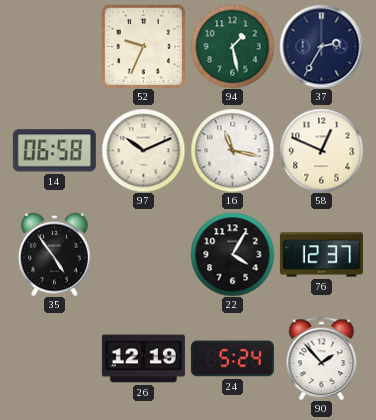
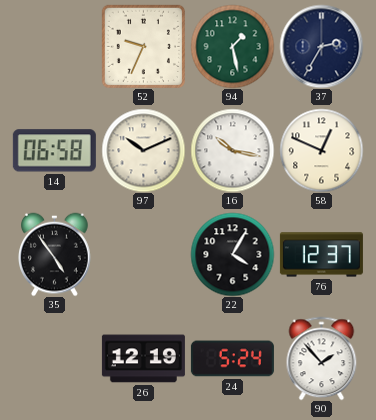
16: 11:17 -> 10:17
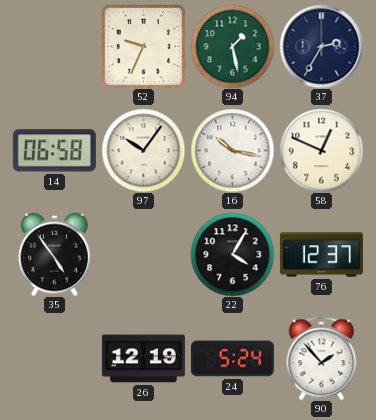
97: 10:11 -> 10:06
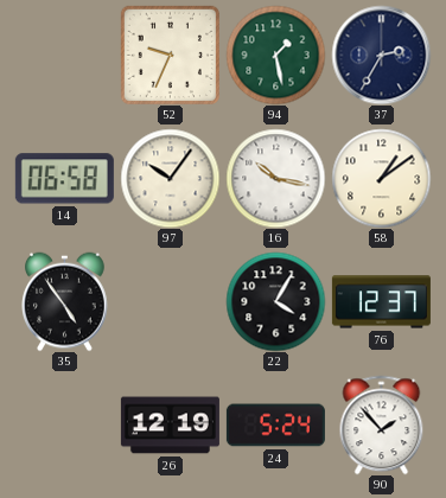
58: 12:49 -> 1:09
